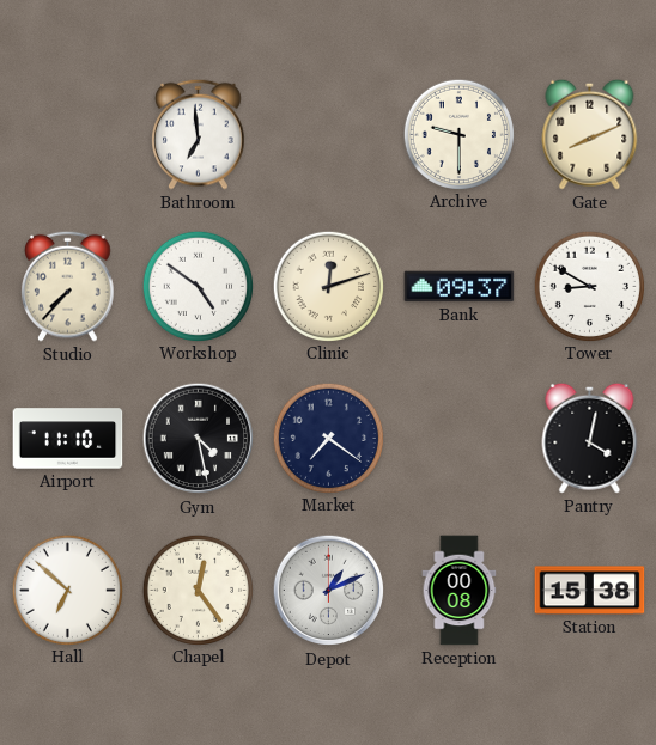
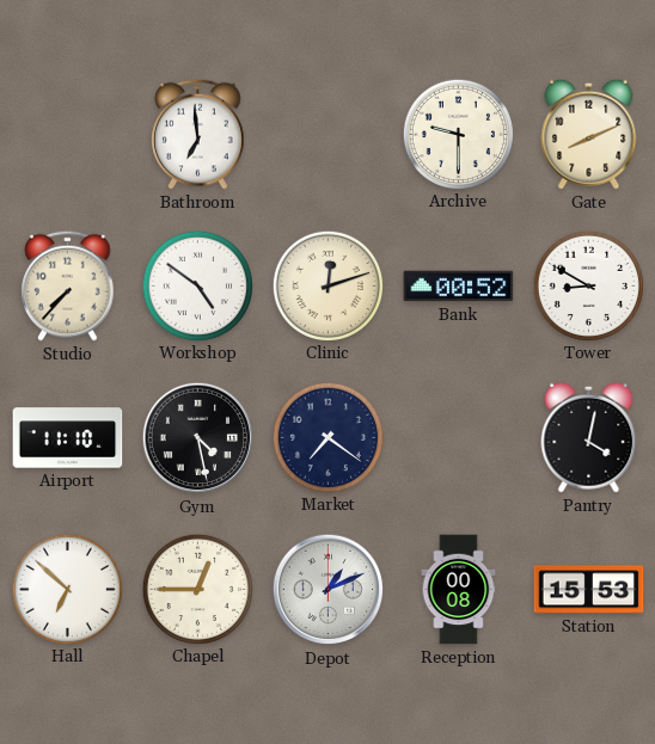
Bank: 09:37 -> 00:52
Chapel: 12:24 -> 12:45
Station: 15:38 -> 15:53
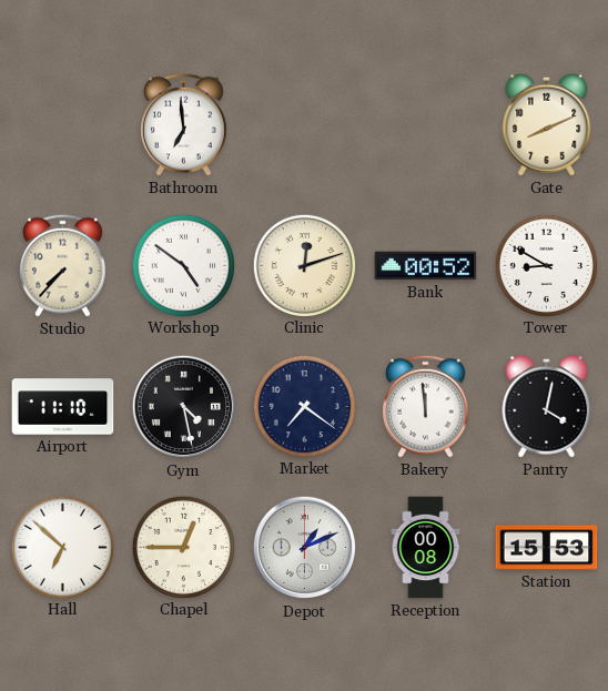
Archive: 9:30 -> none
Bakery: none -> 11:59
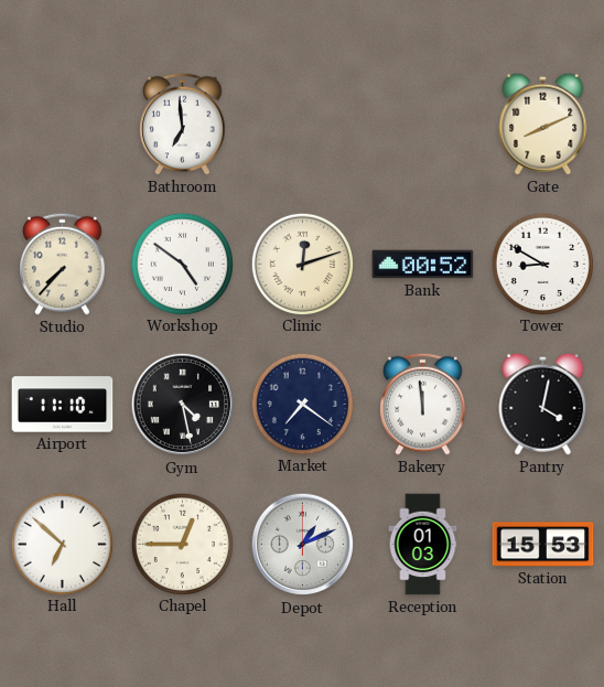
Reception: 00:08 -> 01:03
